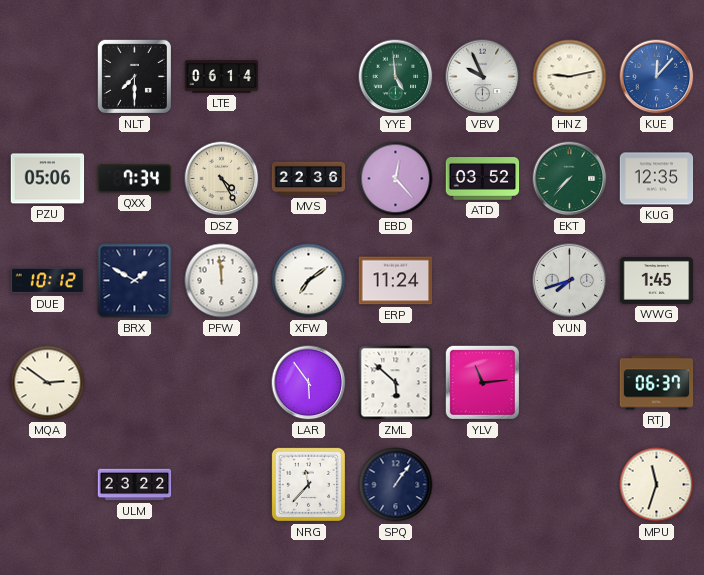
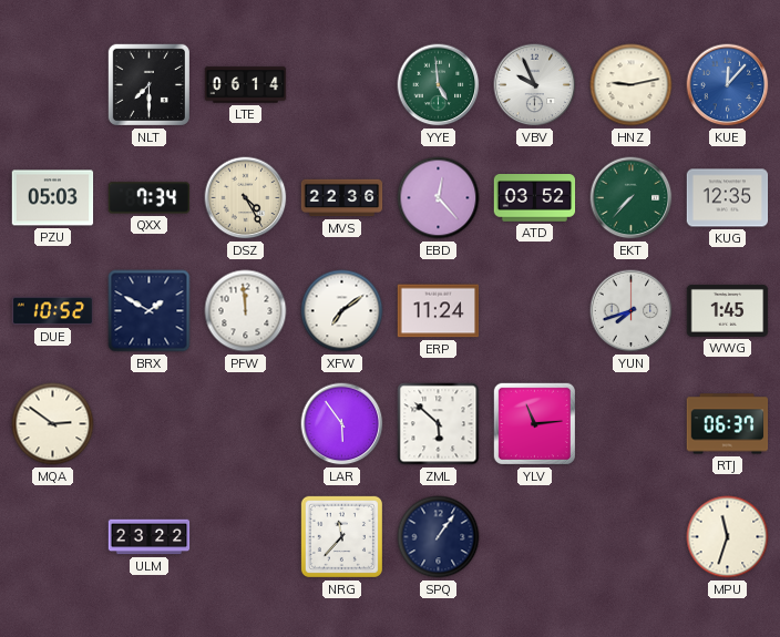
PZU: 05:06 -> 05:03
DUE: 10:12 -> 10:52
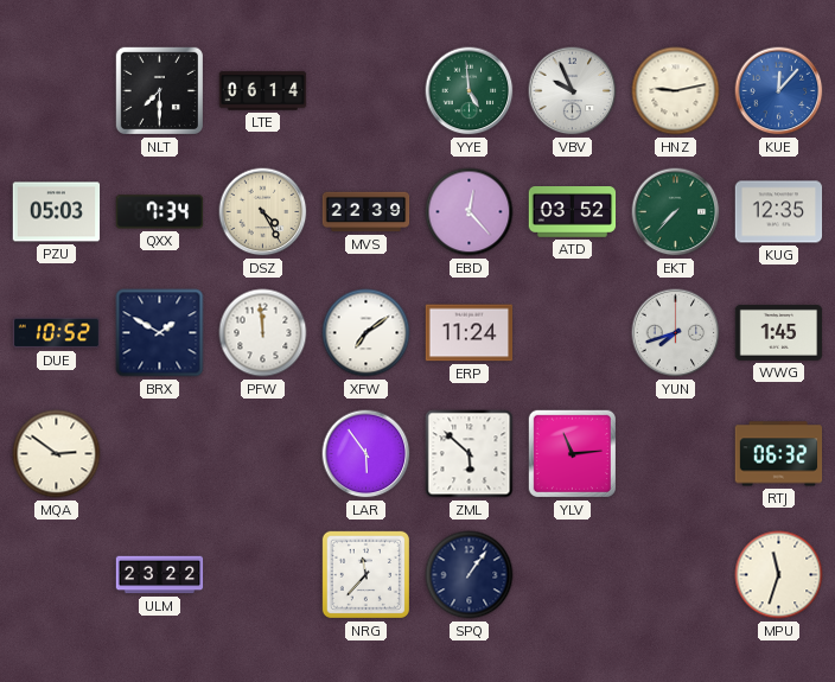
MVS: 22:36 -> 22:39
RTJ: 06:37 -> 06:32
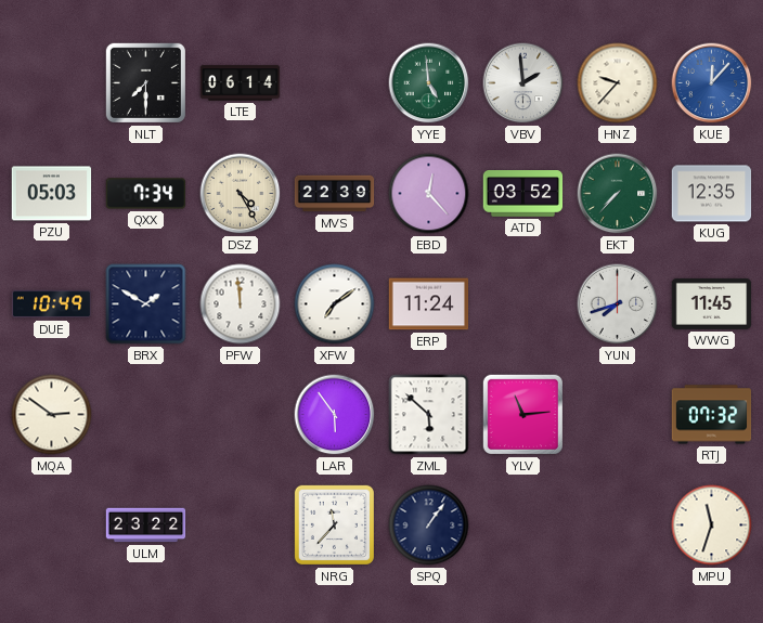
VBV: 9:56 -> 1:59
HNZ: 9:13 -> 9:37
DUE: 10:52 -> 10:49
WWG: 1:45 -> 11:45
RTJ: 06:32 -> 07:32
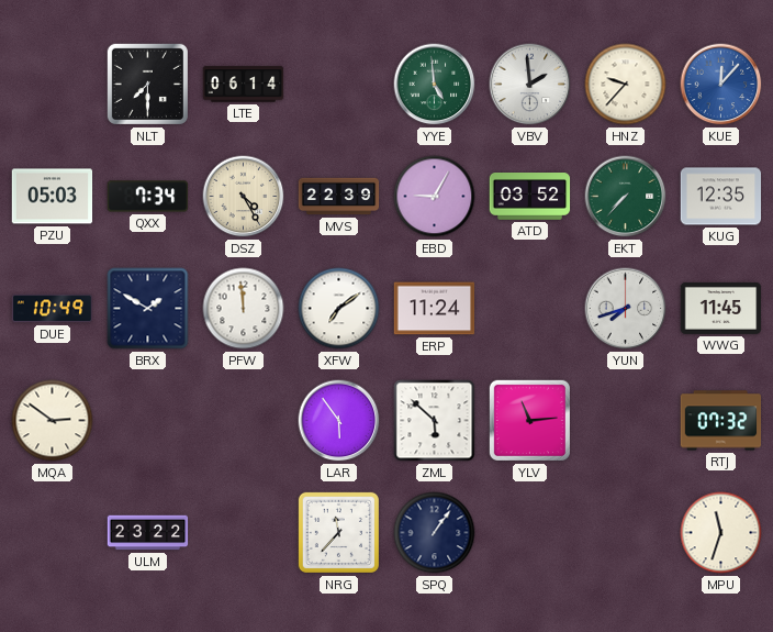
EBD: 12:23 -> 9:05
